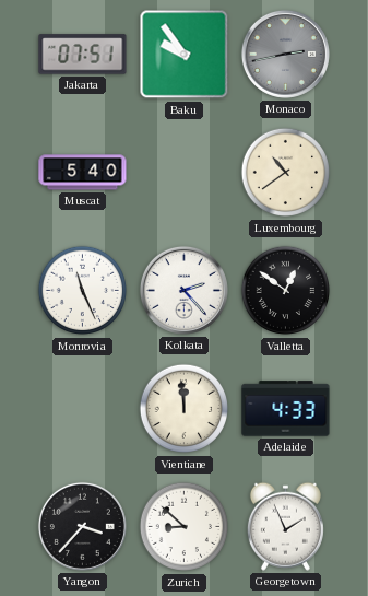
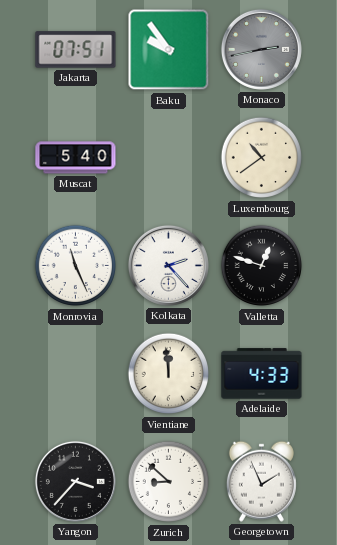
Valletta: 12:51 -> 12:48
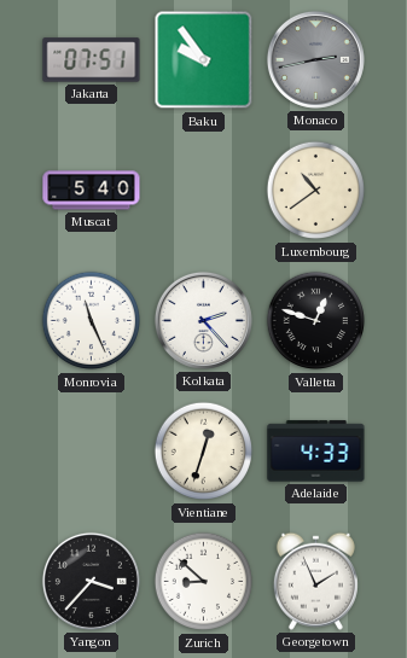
Vientiane: 11:59 -> 12:33
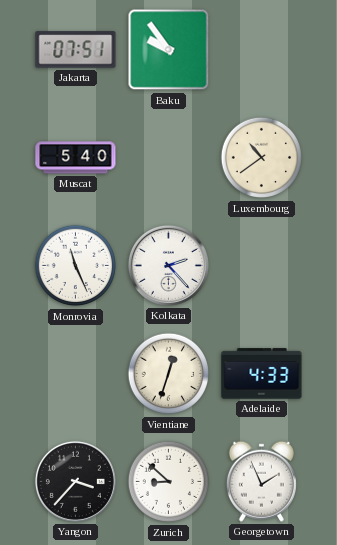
Monaco: 2:43 -> none
Valletta: 12:48 -> none
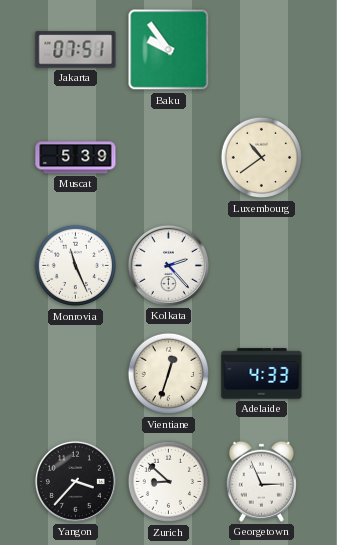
Muscat: 5:40 -> 5:39
Georgetown: 1:56 -> 2:56
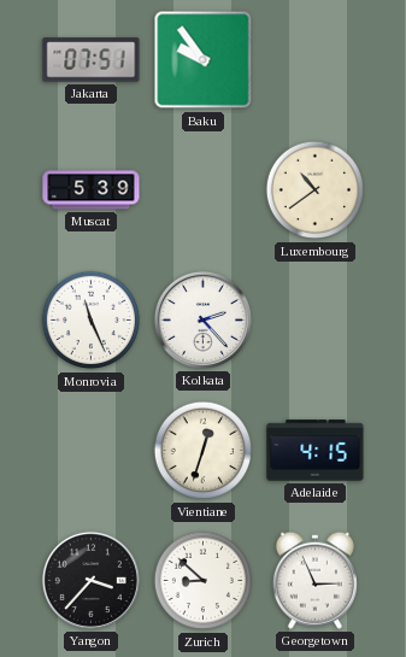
Adelaide: 4:33 -> 4:15
